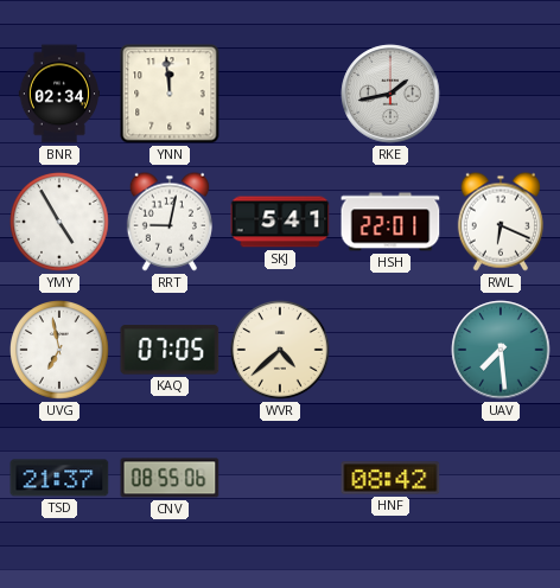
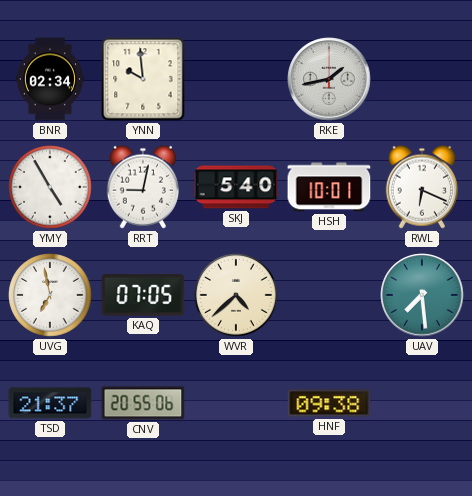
YNN: 11:59 -> 9:59
SKJ: 5:41 -> 5:40
HSH: 22:01 -> 10:01
CNV: 08:55 -> 20:55
HNF: 08:42 -> 09:38
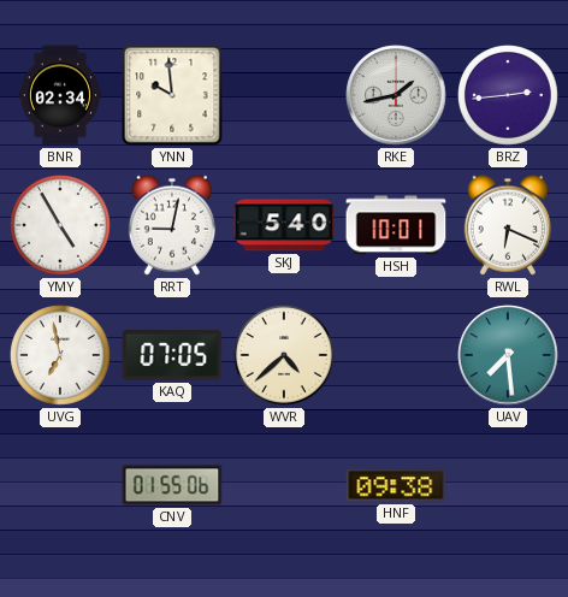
BRZ: none -> 2:44
TSD: 21:37 -> none
CNV: 20:55 -> 01:55
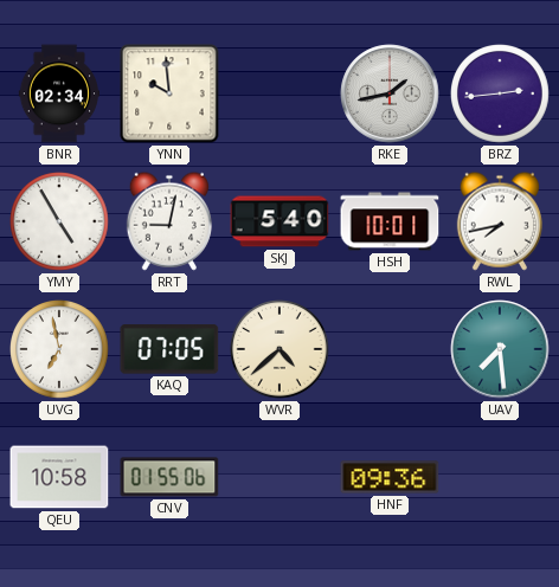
RWL: 6:19 -> 7:43
QEU: none -> 10:58
HNF: 09:38 -> 09:36
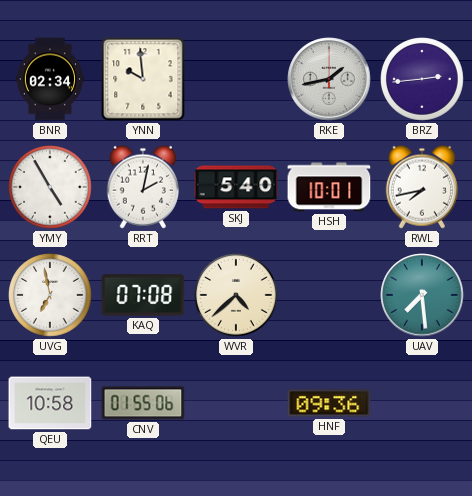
RRT: 9:02 -> 2:02
KAQ: 07:05 -> 07:08
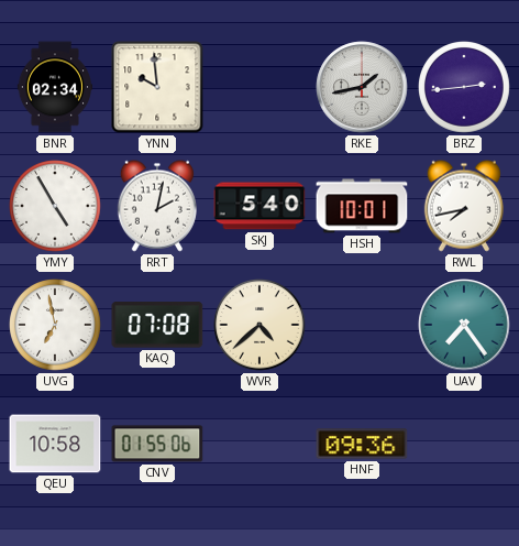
UAV: 7:29 -> 7:24
